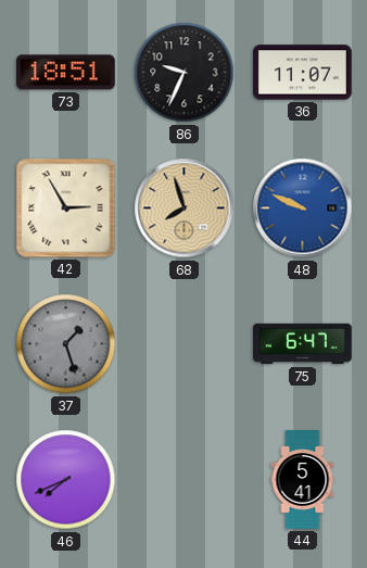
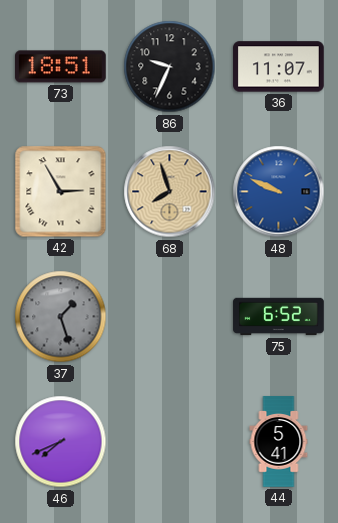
75: 6:47 -> 6:52
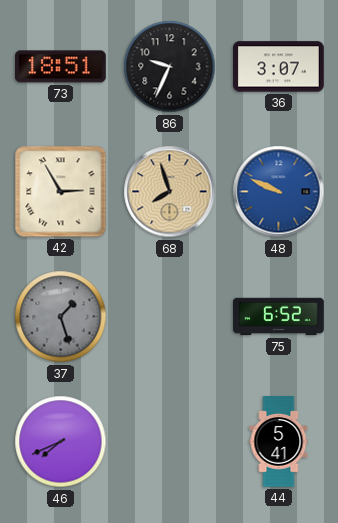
36: 11:07 -> 3:07
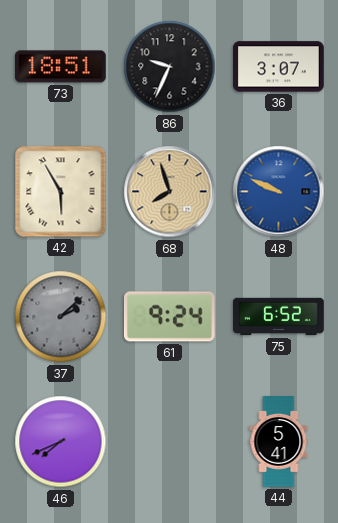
42: 2:55 -> 5:55
37: 1:27 -> 2:08
61: none -> 9:24
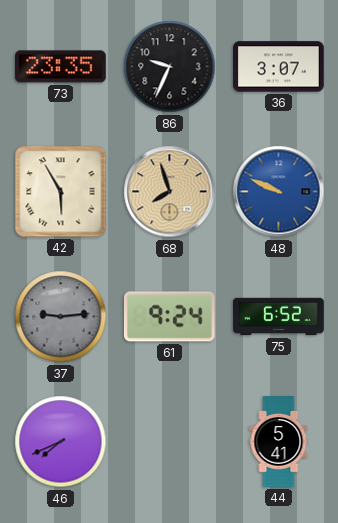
73: 18:51 -> 23:35
37: 2:08 -> 9:14
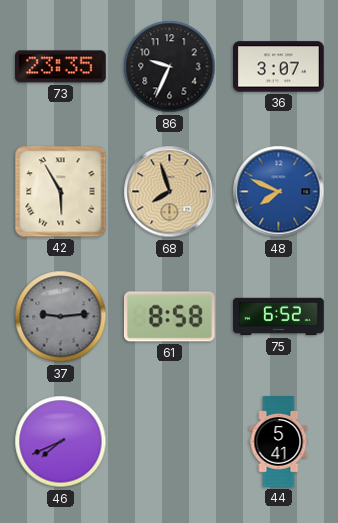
48: 9:49 -> 7:49
61: 9:24 -> 8:58
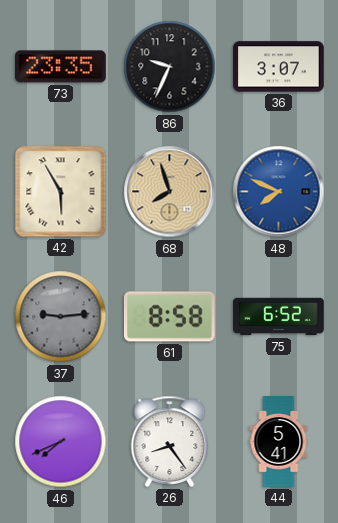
26: none -> 8:24
